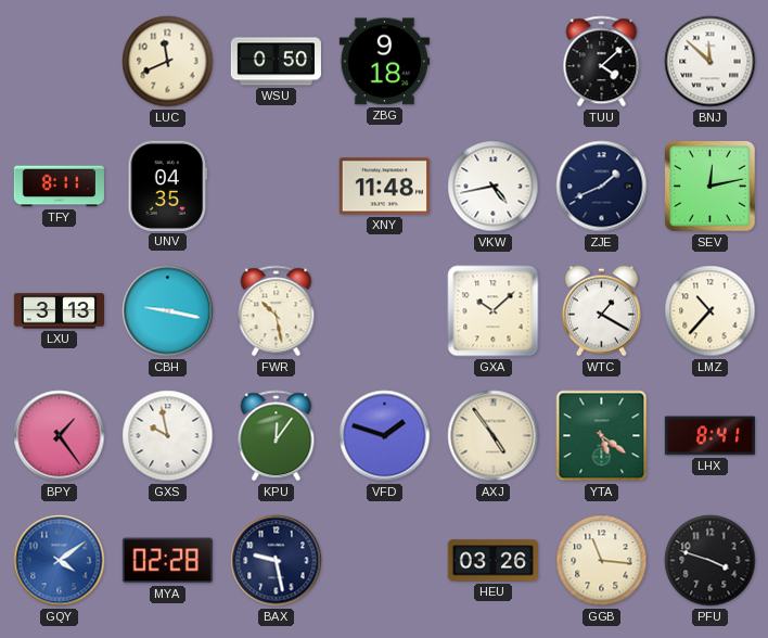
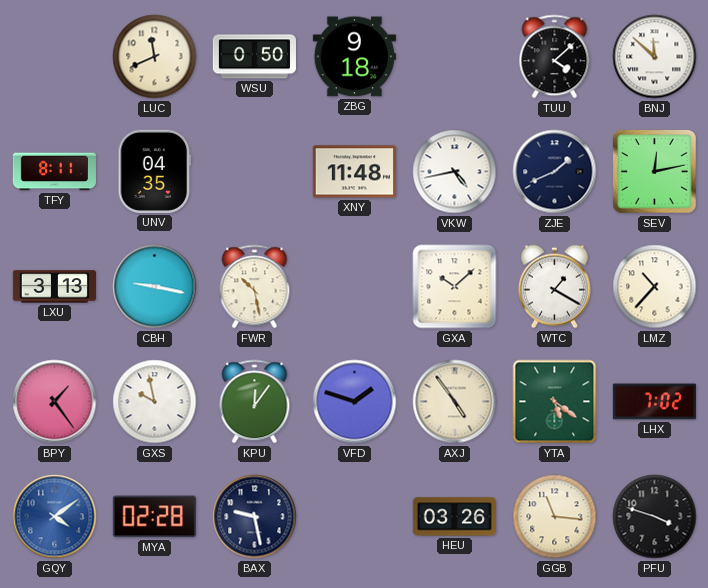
LHX: 8:41 -> 7:02
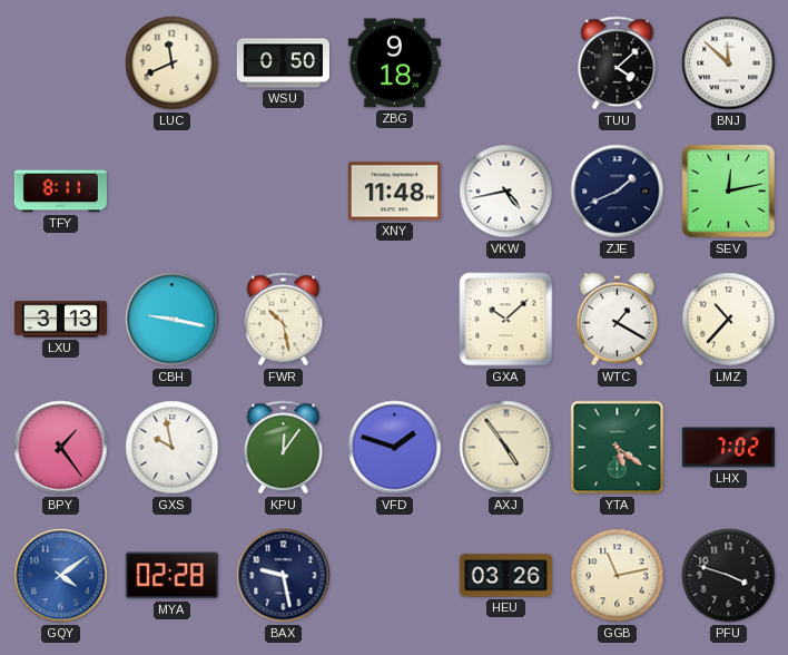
UNV: 04:35 -> none
GGB: 11:16 -> 11:13
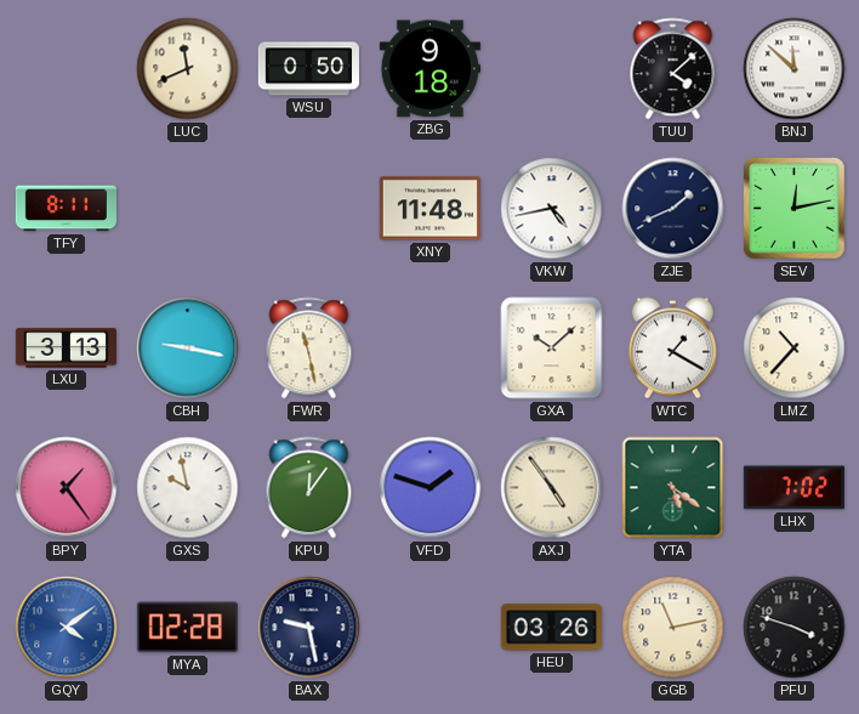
FWR: 10:28 -> 11:28
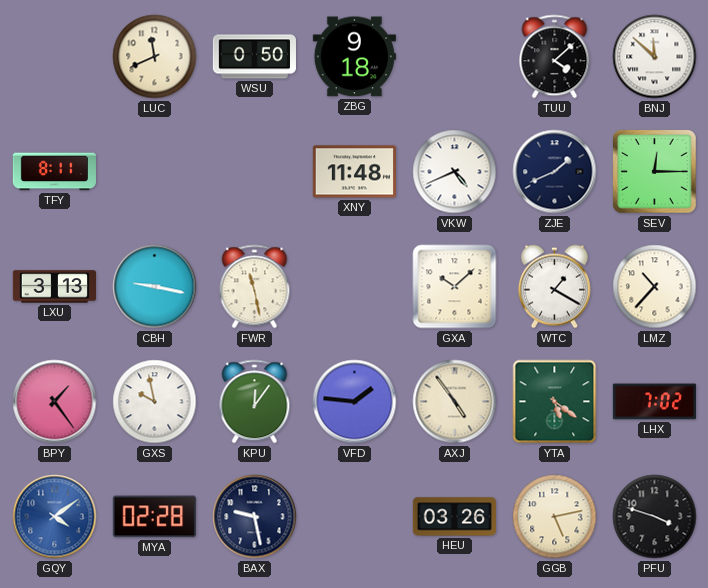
VKW: 4:43 -> 4:41
SEV: 12:13 -> 12:15
VFD: 1:48 -> 1:46
GGB: 11:13 -> 5:13
